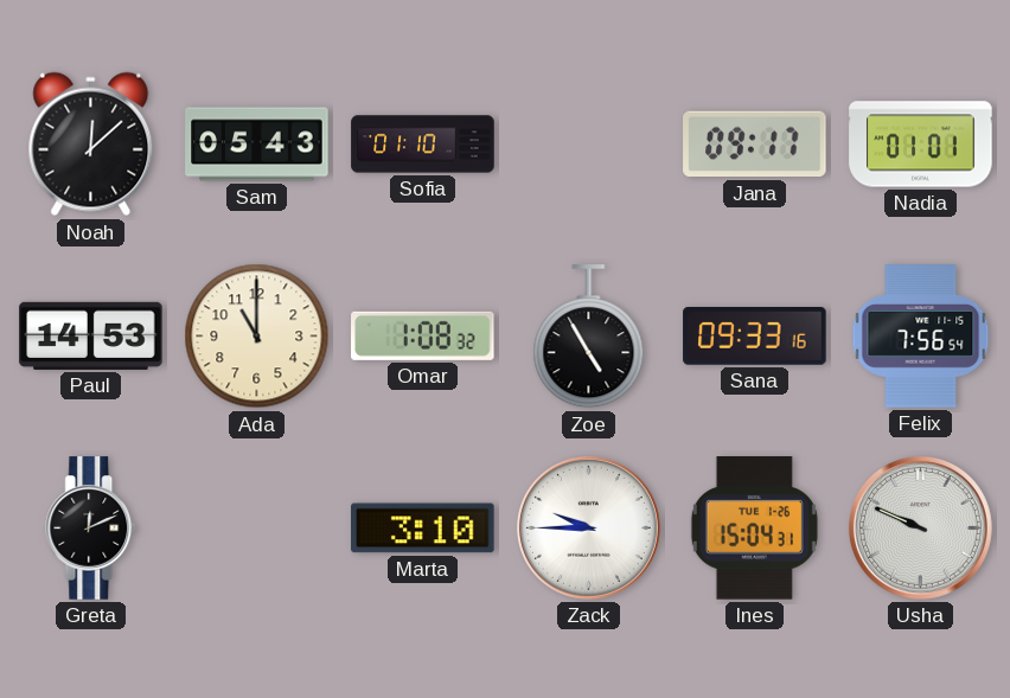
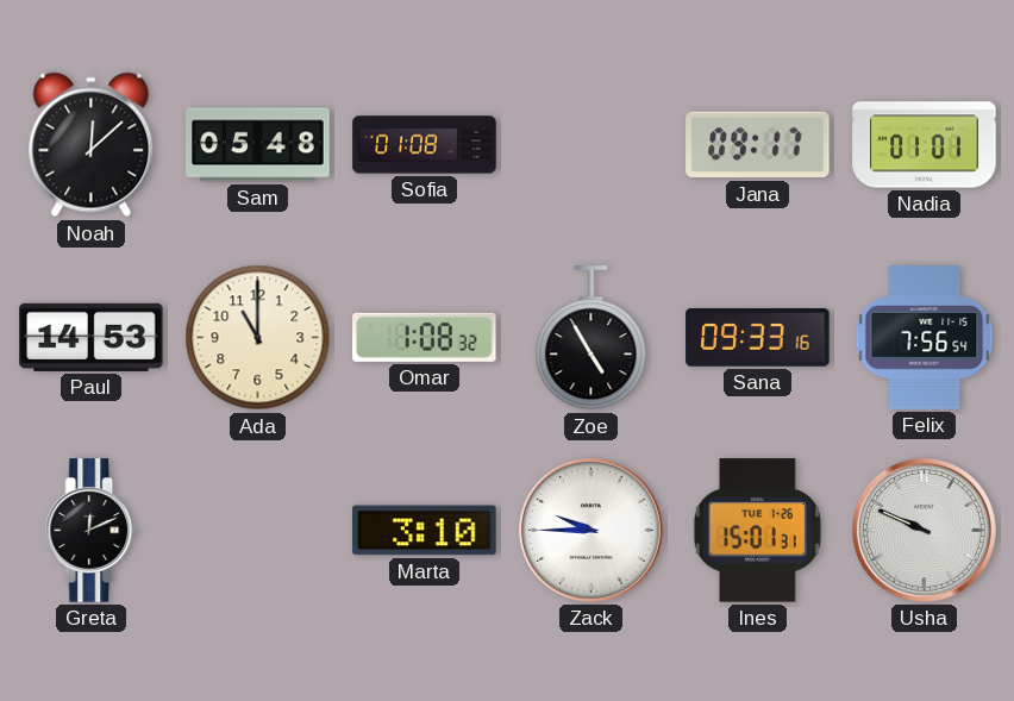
Sam: 05:43 -> 05:48
Sofia: 01:10 -> 01:08
Ines: 15:04 -> 15:01
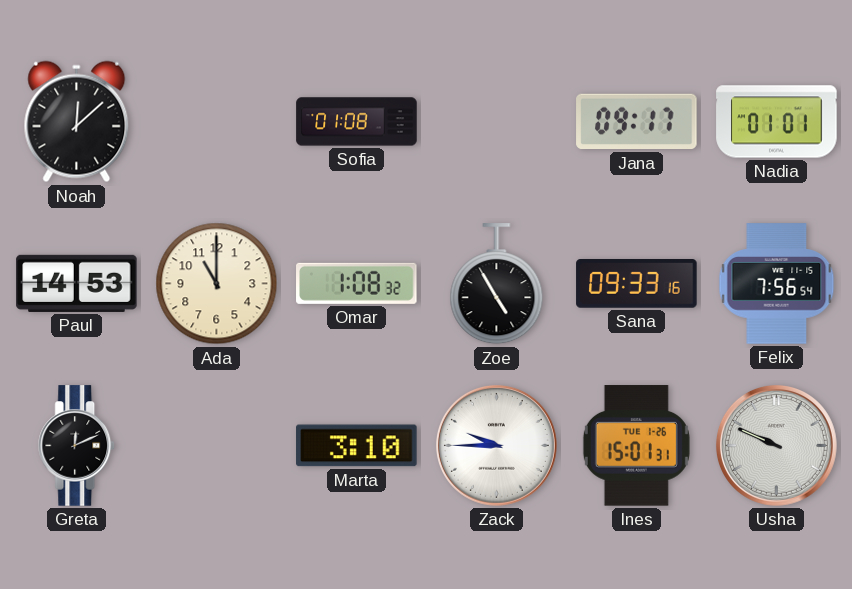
Sam: 05:48 -> none
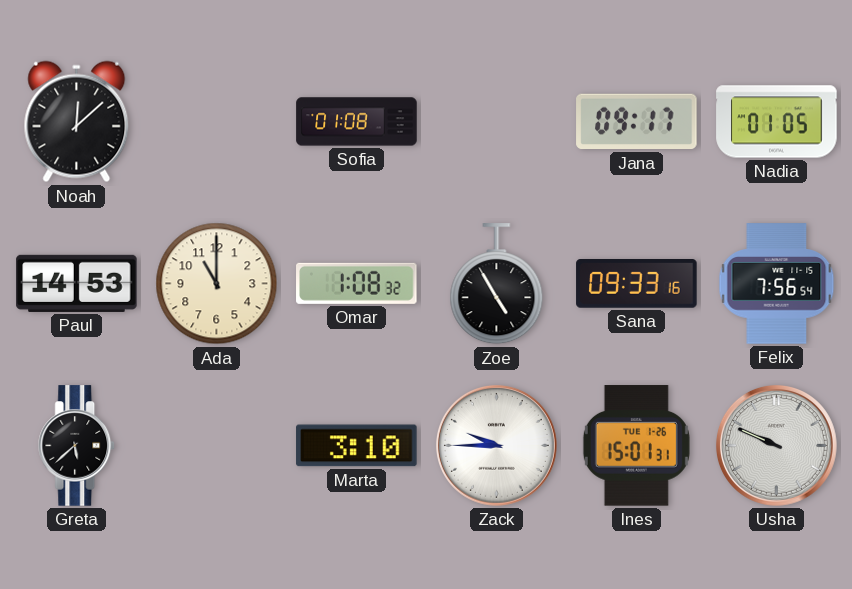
Nadia: 01:01 -> 01:05
Greta: 12:11 -> 5:38
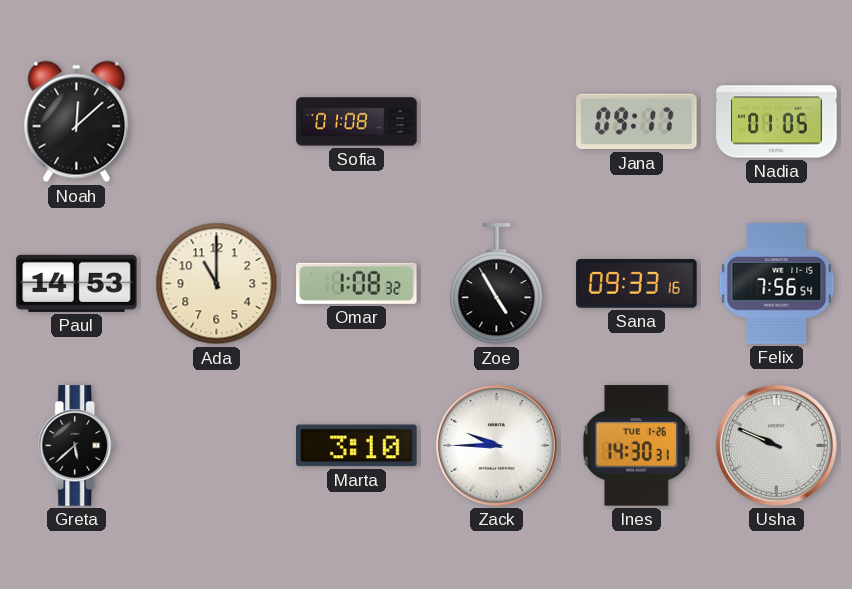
Ines: 15:01 -> 14:30
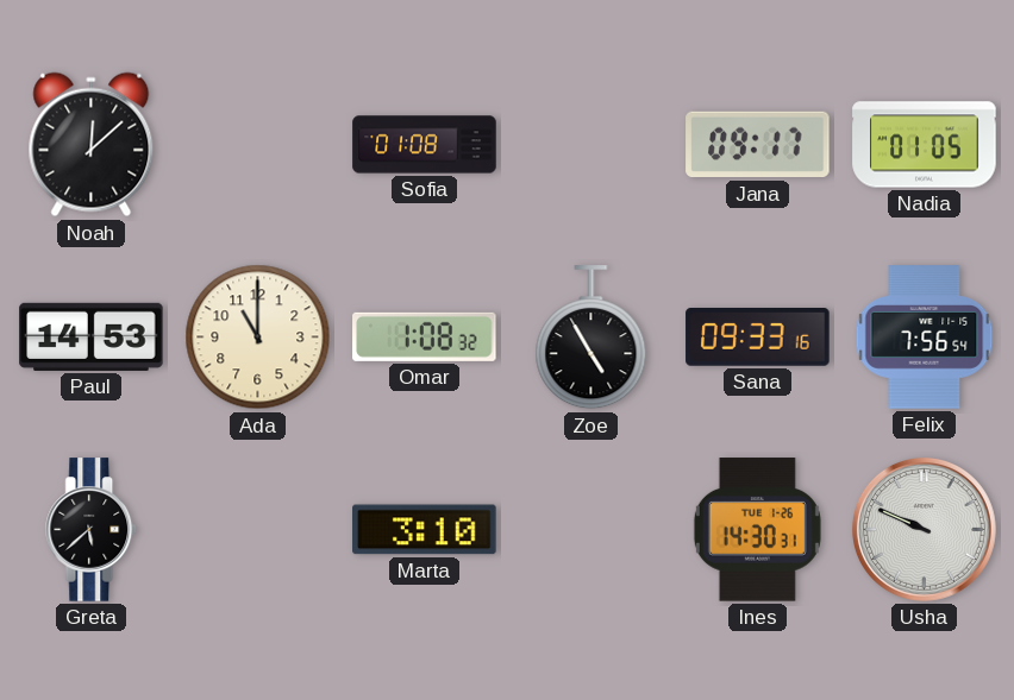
Zack: 9:45 -> none
